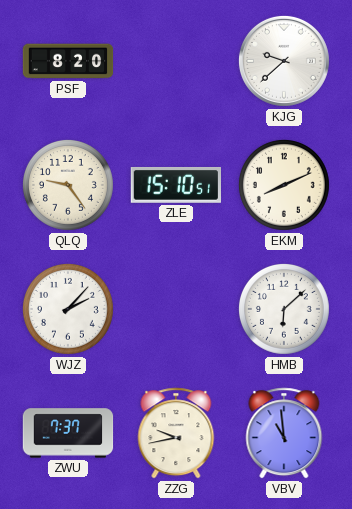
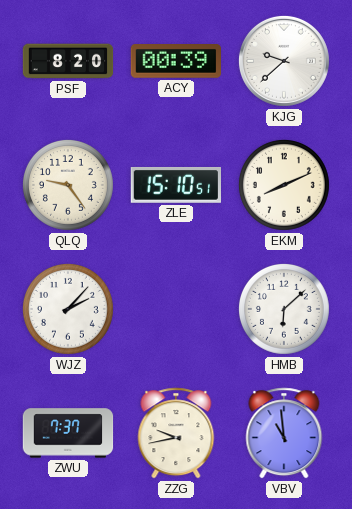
ACY: none -> 00:39
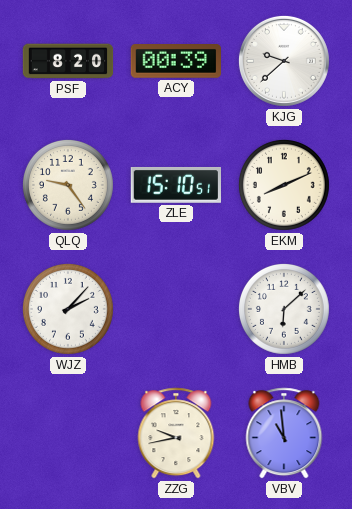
ZWU: 7:37 -> none
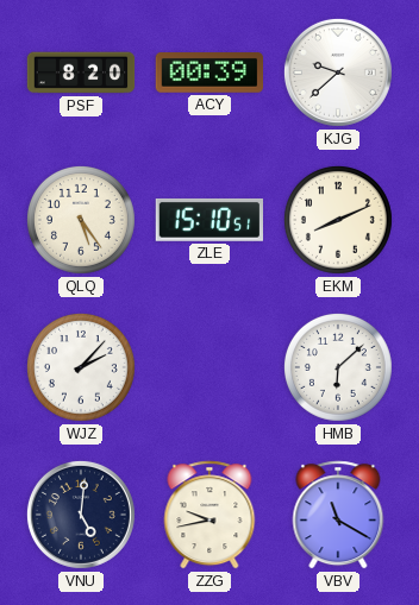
QLQ: 9:24 -> 5:24
VNU: none -> 5:01
VBV: 10:59 -> 11:20
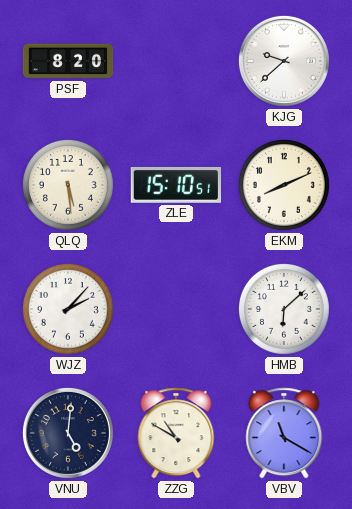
ACY: 00:39 -> none
QLQ: 5:24 -> 5:29
ZZG: 9:43 -> 10:50
